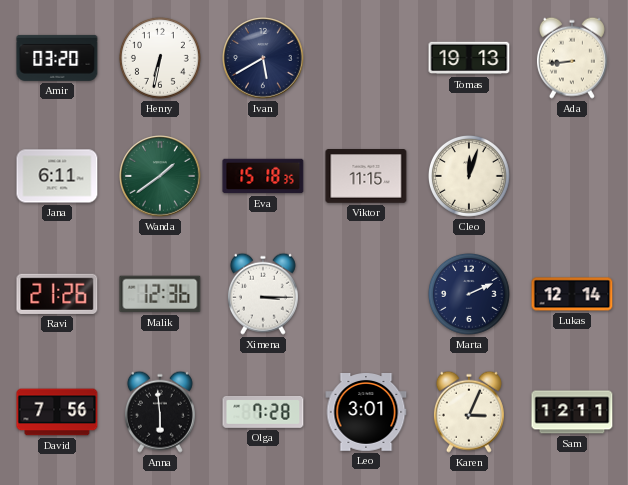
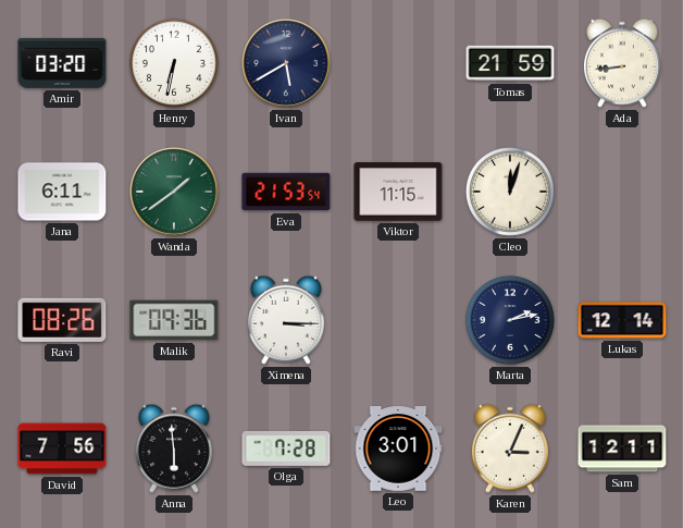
Tomas: 19:13 -> 21:59
Eva: 15:18 -> 21:53
Ravi: 21:26 -> 08:26
Malik: 12:36 -> 09:36
Marta: 2:11 -> 2:13
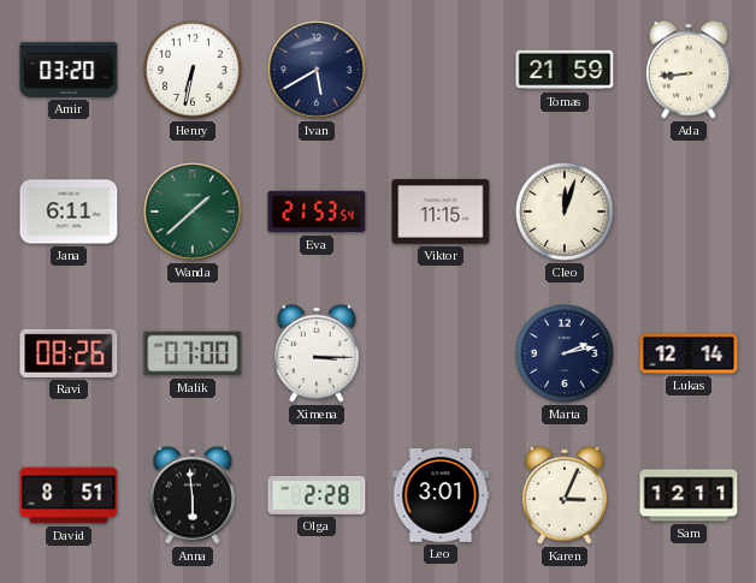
Wanda: 1:39 -> 1:38
Malik: 09:36 -> 07:00
David: 7:56 -> 8:51
Olga: 7:28 -> 2:28
